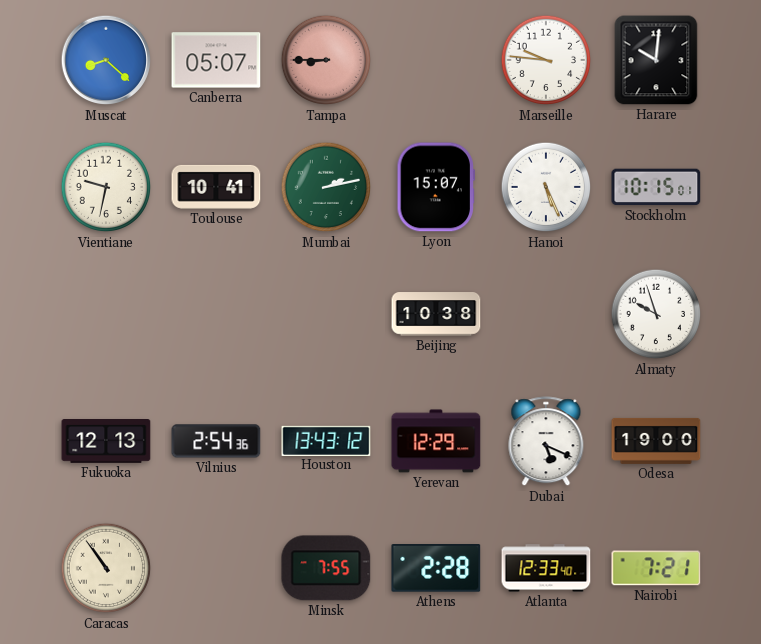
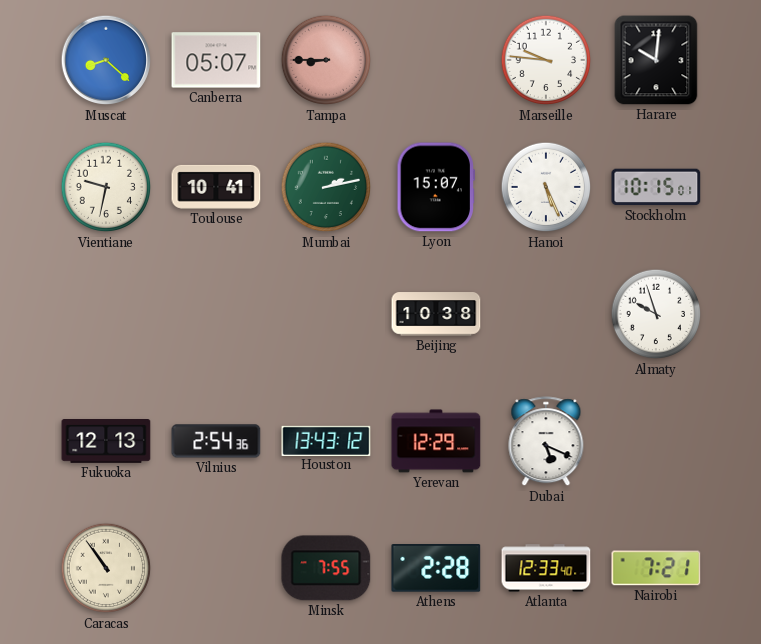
Odesa: 19:00 -> none
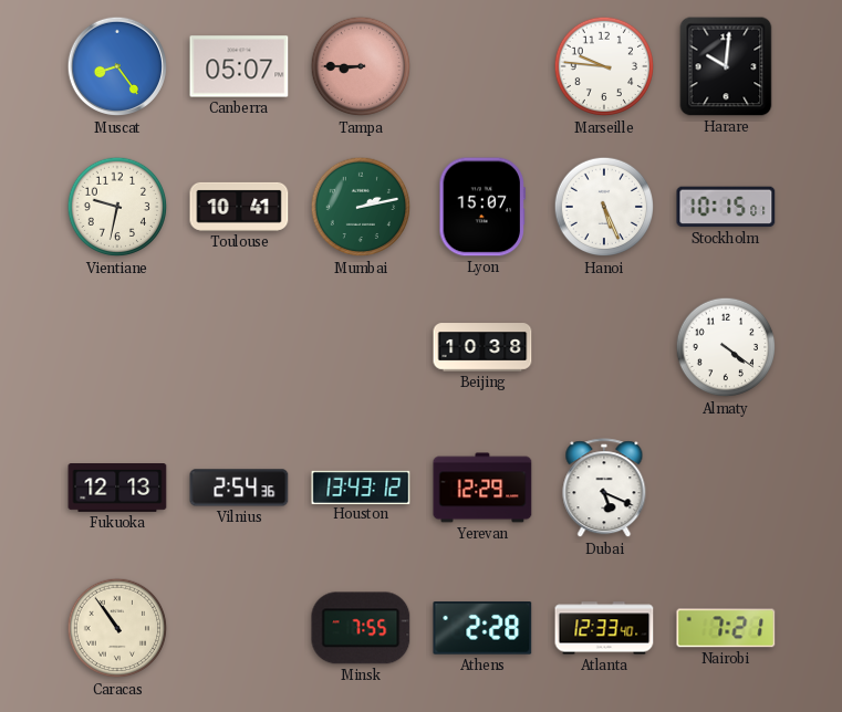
Muscat: 8:22 -> 8:24
Almaty: 9:57 -> 4:21
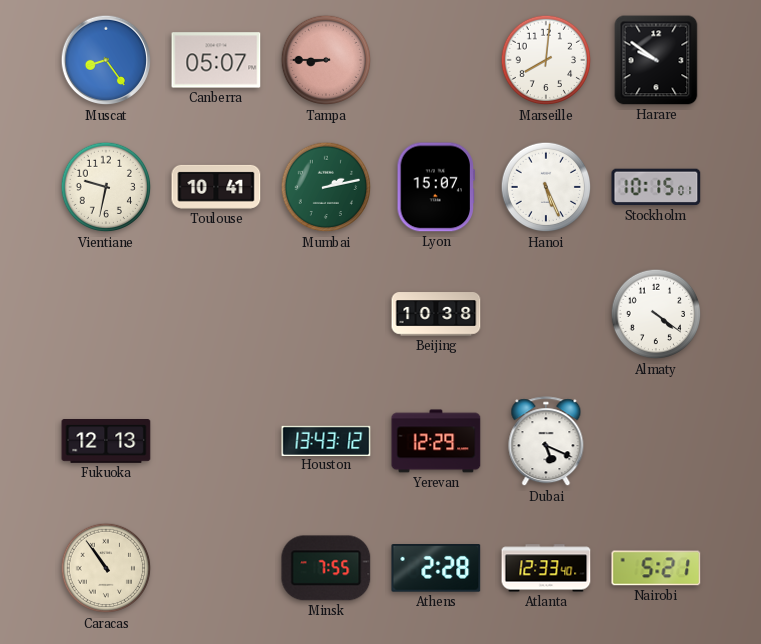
Marseille: 9:46 -> 8:01
Harare: 10:01 -> 9:51
Vilnius: 2:54 -> none
Nairobi: 7:21 -> 5:21
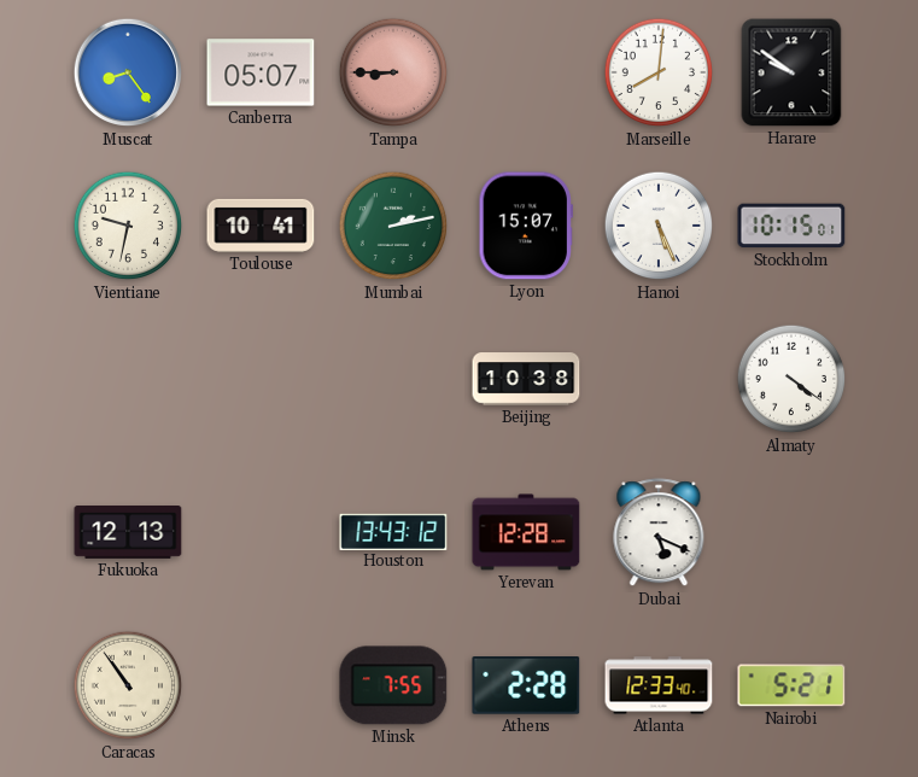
Yerevan: 12:29 -> 12:28
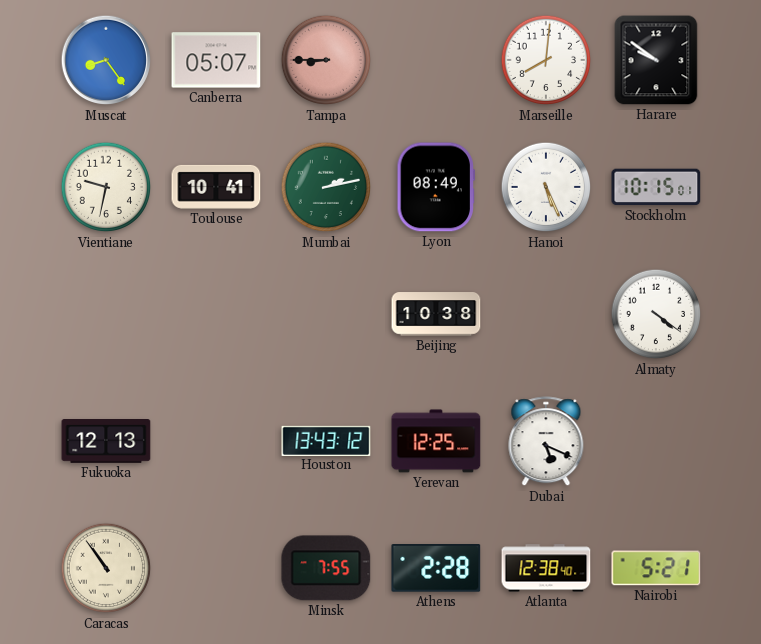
Lyon: 15:07 -> 08:49
Yerevan: 12:28 -> 12:25
Atlanta: 12:33 -> 12:38
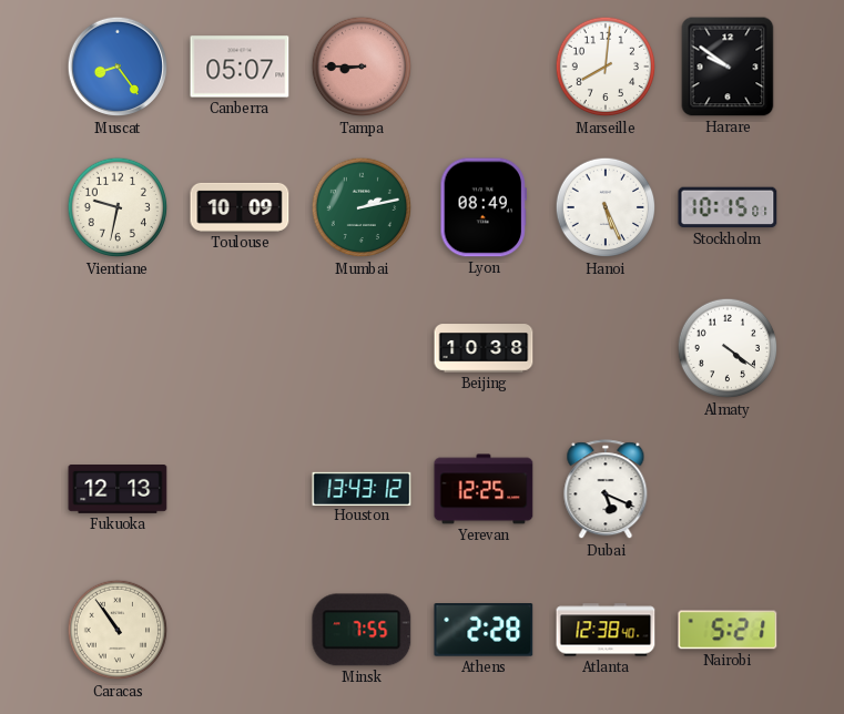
Toulouse: 10:41 -> 10:09
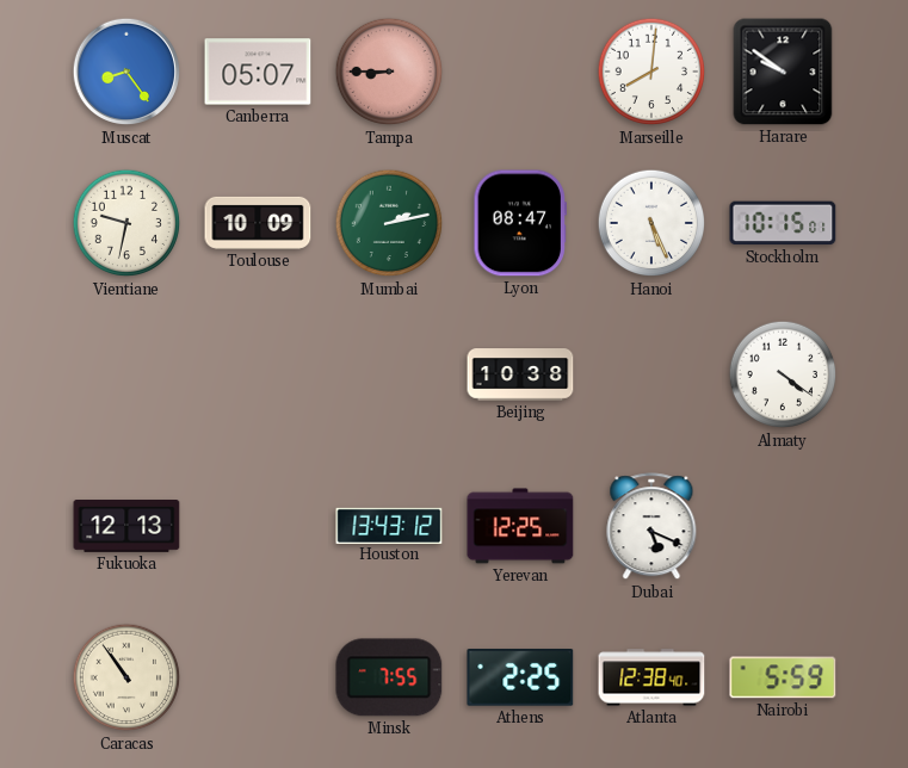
Lyon: 08:49 -> 08:47
Athens: 2:28 -> 2:25
Nairobi: 5:21 -> 5:59
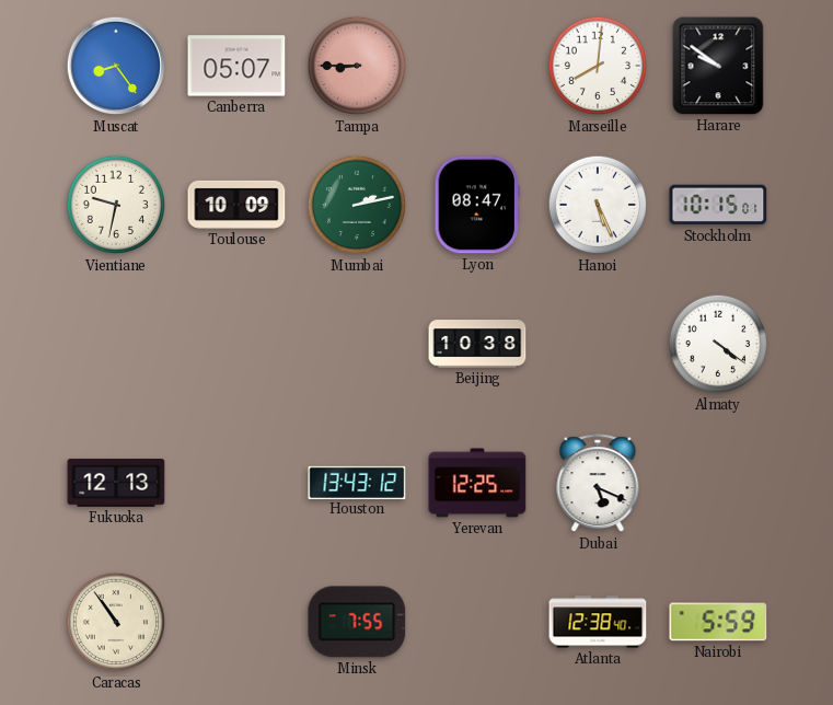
Athens: 2:25 -> none
